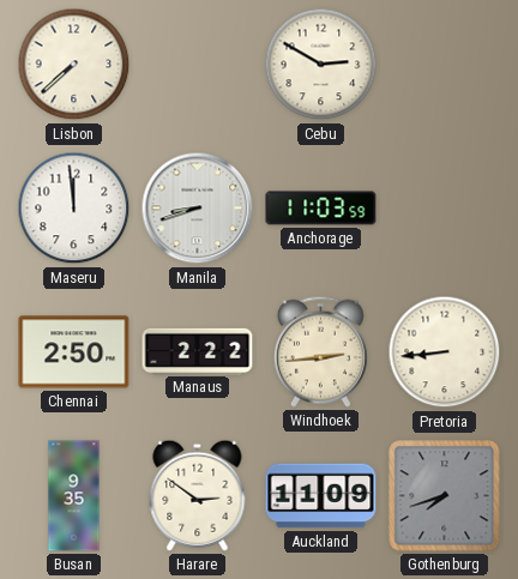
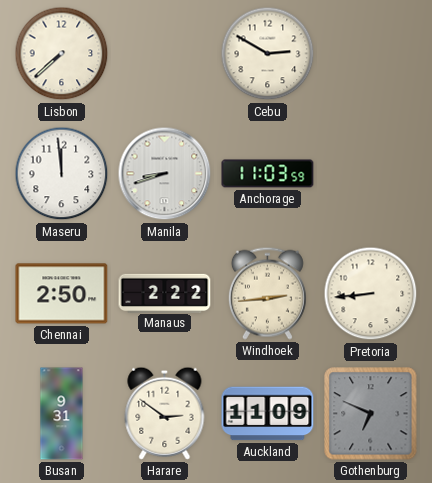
Busan: 9:35 -> 9:31
Gothenburg: 7:42 -> 6:49
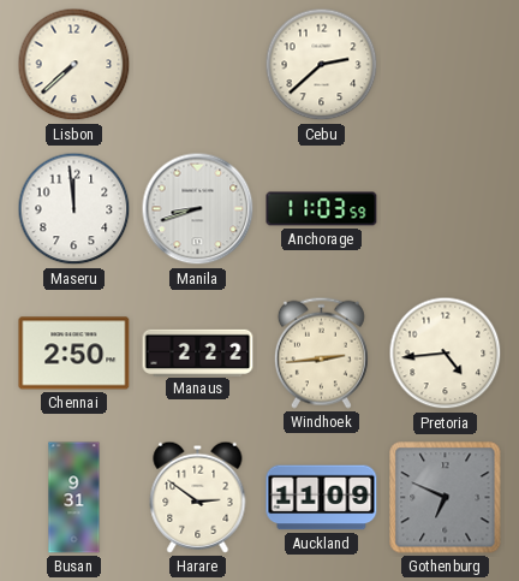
Cebu: 2:50 -> 2:38
Pretoria: 8:44 -> 4:44
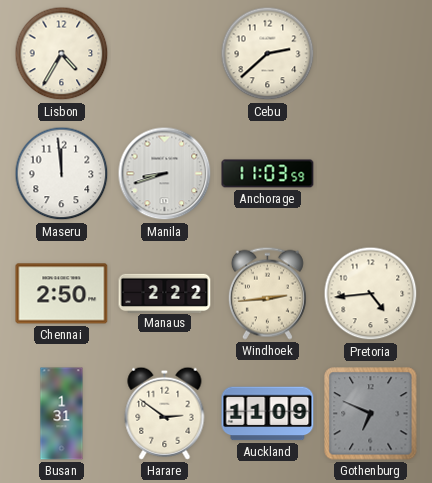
Lisbon: 7:38 -> 4:35
Busan: 9:31 -> 1:31
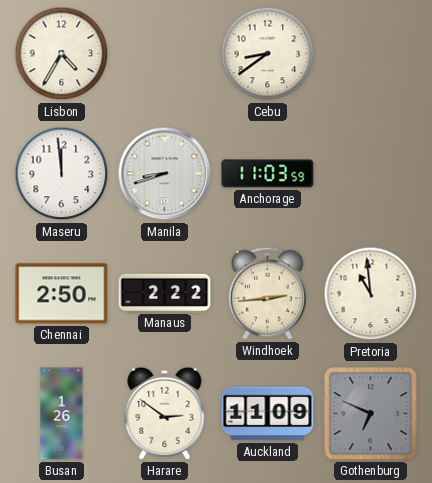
Cebu: 2:38 -> 8:39
Pretoria: 4:44 -> 10:59
Busan: 1:31 -> 1:26
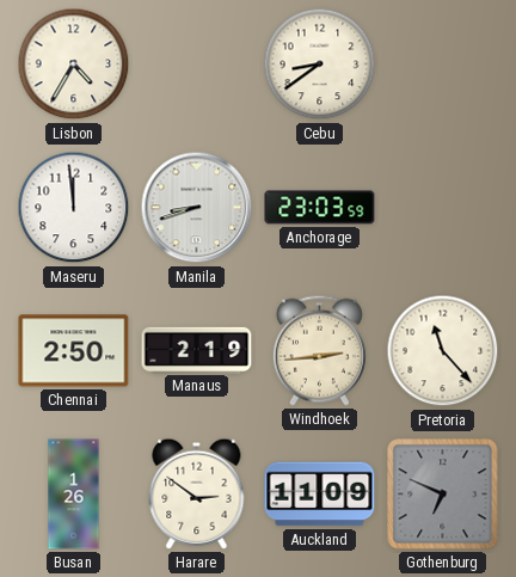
Anchorage: 11:03 -> 23:03
Manaus: 2:22 -> 2:19
Pretoria: 10:59 -> 11:23
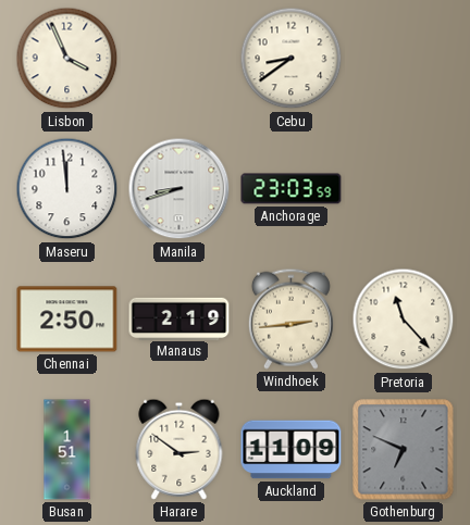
Lisbon: 4:35 -> 3:56
Busan: 1:26 -> 1:51
